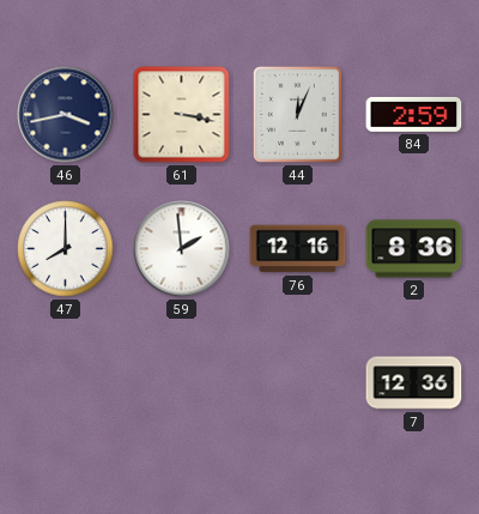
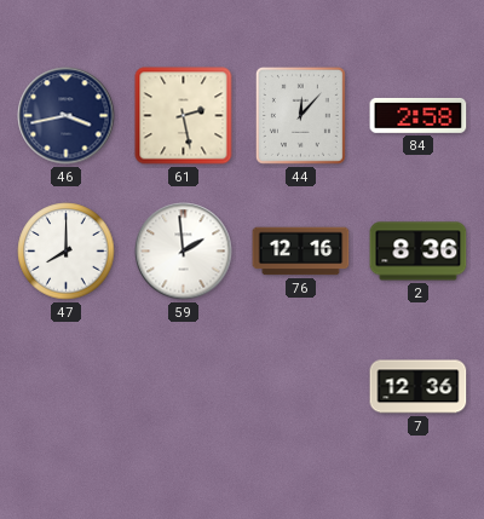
61: 3:17 -> 2:28
44: 12:04 -> 12:07
84: 2:59 -> 2:58
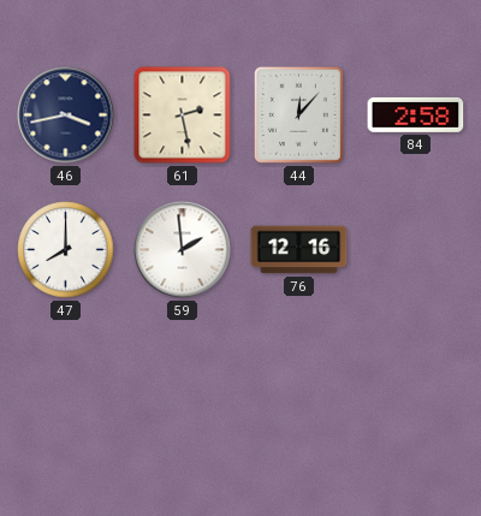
2: 8:36 -> none
7: 12:36 -> none
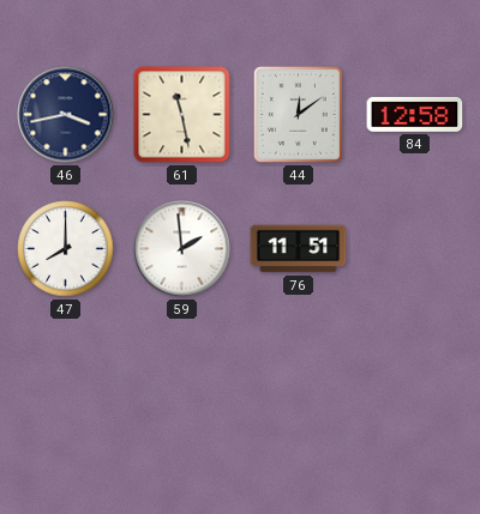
61: 2:28 -> 11:28
44: 12:07 -> 12:09
84: 2:58 -> 12:58
76: 12:16 -> 11:51
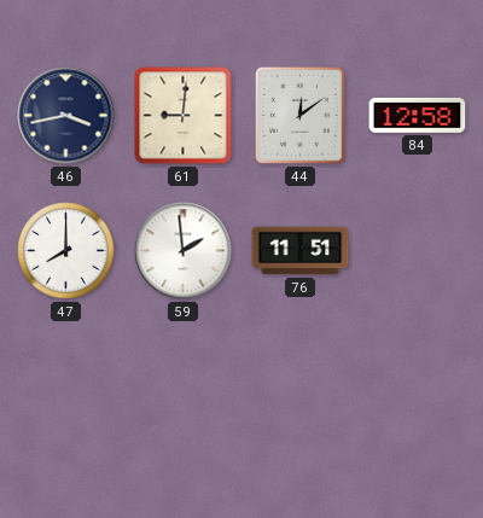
61: 11:28 -> 9:01
